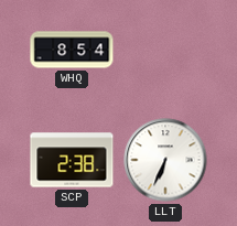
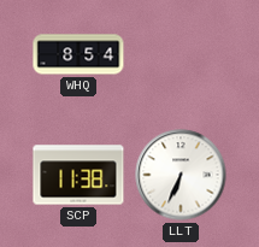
SCP: 2:38 -> 11:38
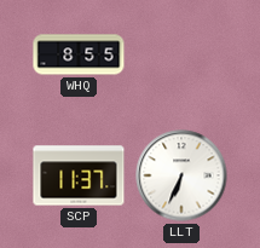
WHQ: 8:54 -> 8:55
SCP: 11:38 -> 11:37
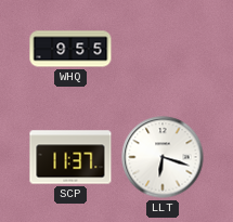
WHQ: 8:55 -> 9:55
LLT: 6:34 -> 6:18
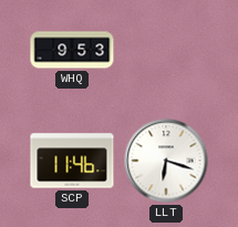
WHQ: 9:55 -> 9:53
SCP: 11:37 -> 11:46
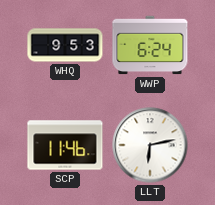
WWP: none -> 6:24
LLT: 6:18 -> 6:13
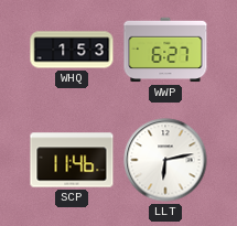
WHQ: 9:53 -> 1:53
WWP: 6:24 -> 6:27
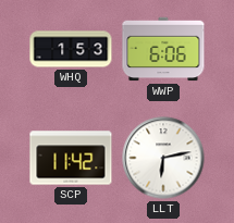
WWP: 6:27 -> 6:06
SCP: 11:46 -> 11:42
